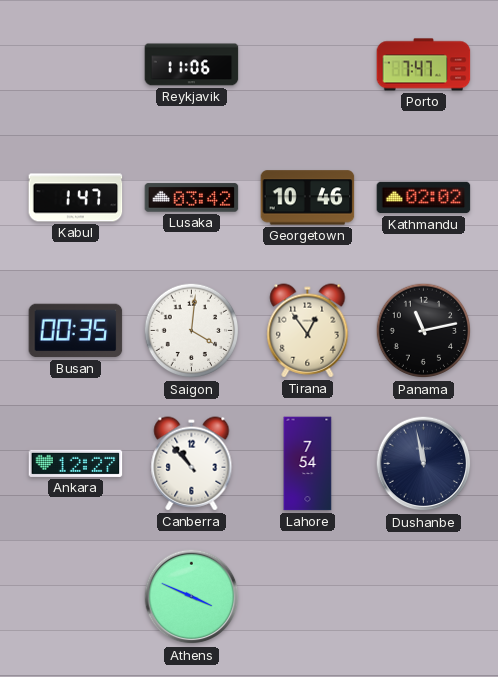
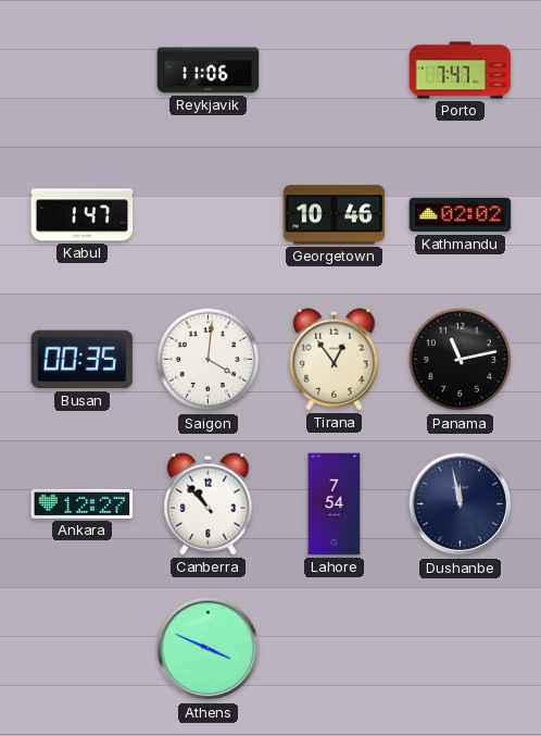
Lusaka: 03:42 -> none
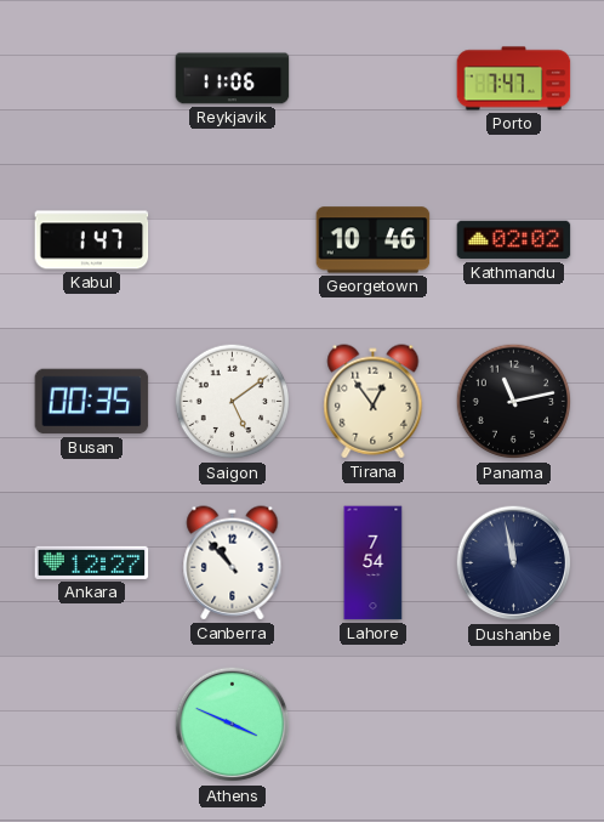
Saigon: 4:01 -> 5:09
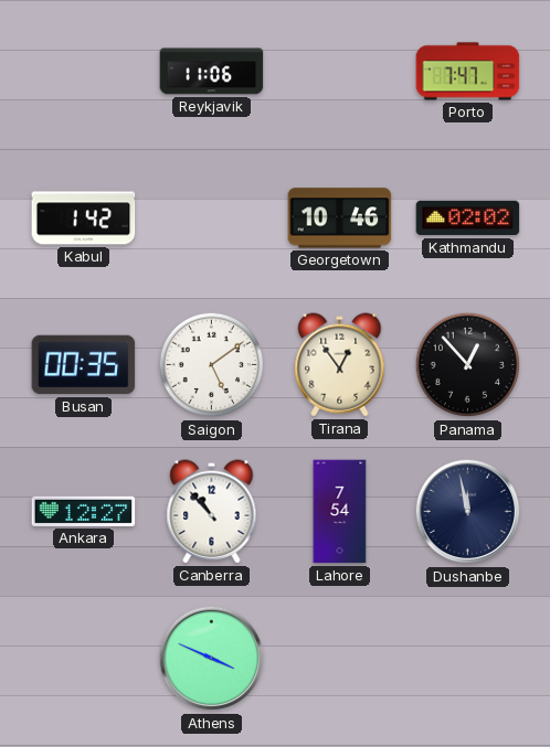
Kabul: 1:47 -> 1:42
Panama: 11:13 -> 12:53
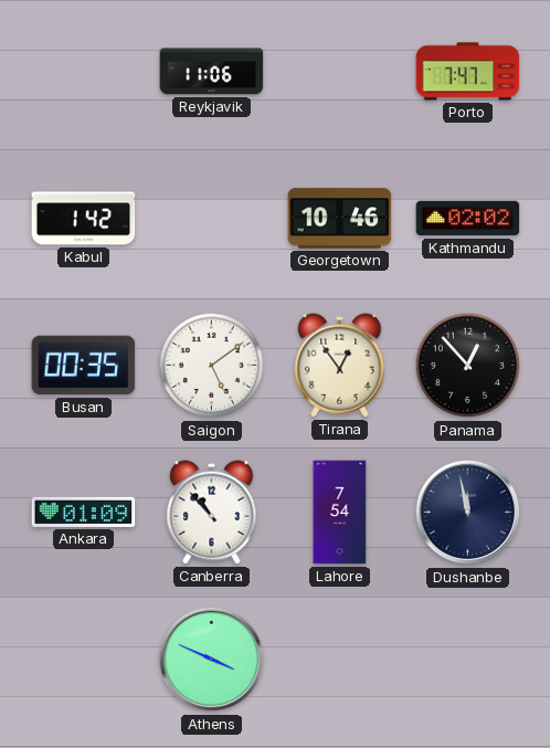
Ankara: 12:27 -> 01:09
